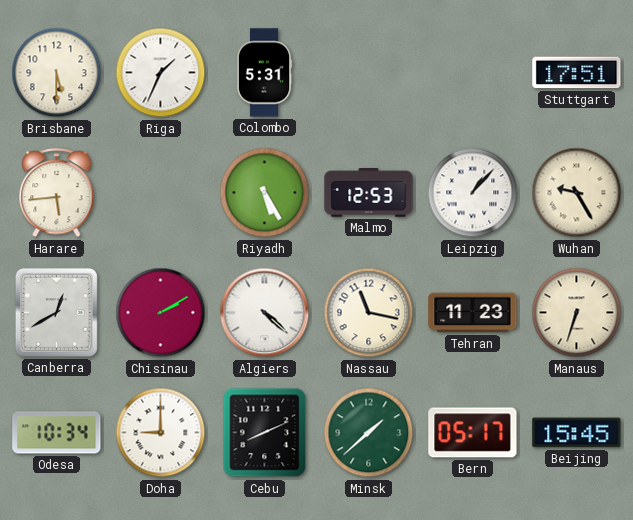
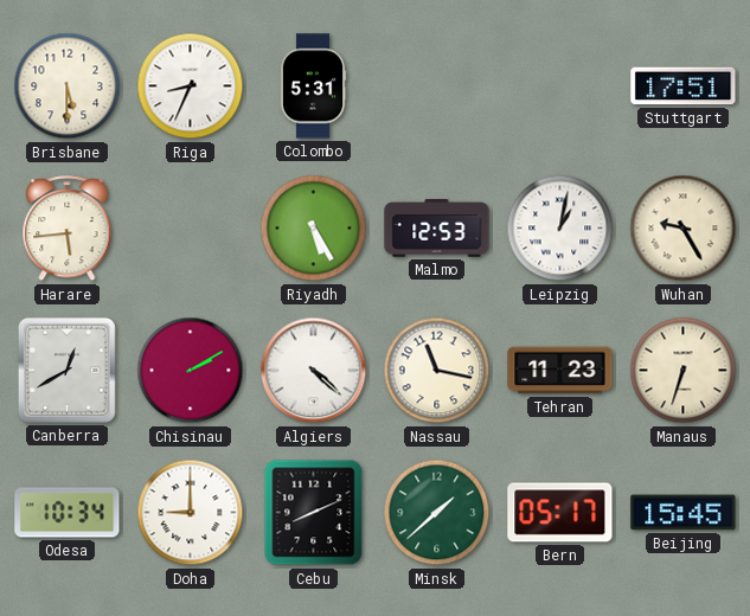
Riga: 1:34 -> 8:34
Leipzig: 1:07 -> 1:02
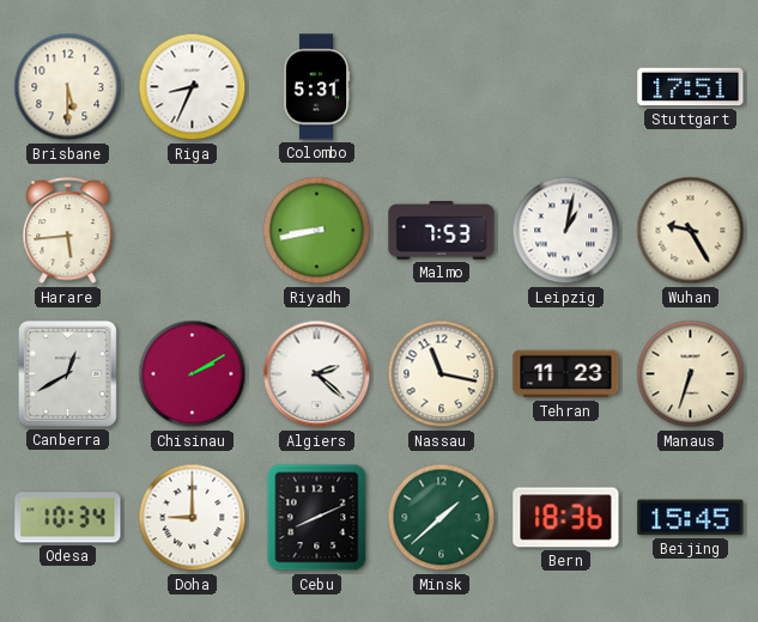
Riyadh: 5:25 -> 8:43
Malmo: 12:53 -> 7:53
Algiers: 4:22 -> 2:22
Bern: 05:17 -> 18:36
